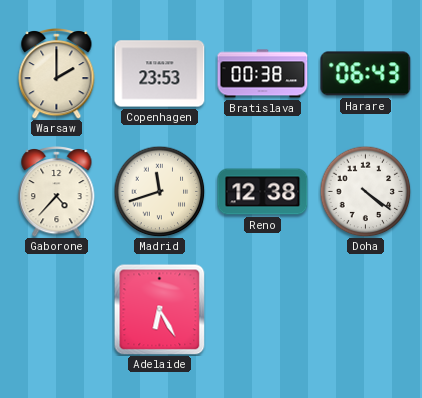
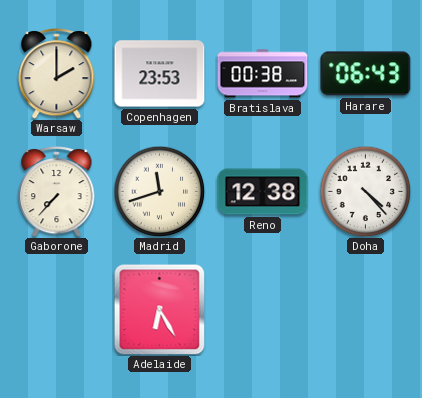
Gaborone: 4:37 -> 7:37
Doha: 4:21 -> 4:23
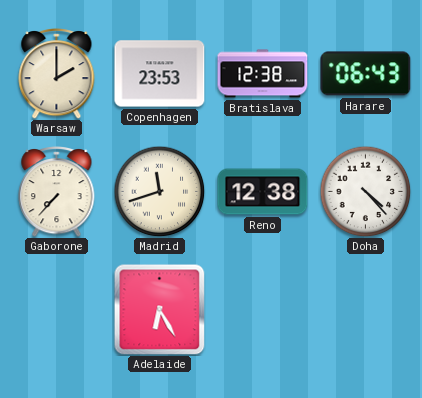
Bratislava: 00:38 -> 12:38
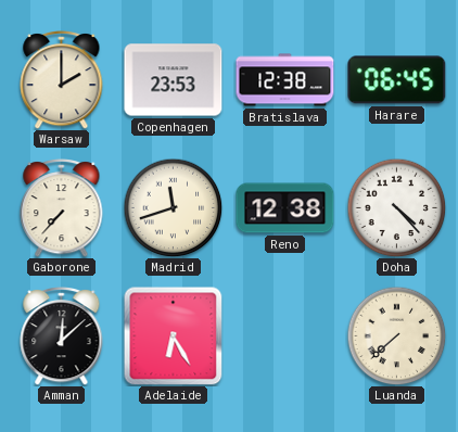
Harare: 06:43 -> 06:45
Amman: none -> 12:08
Luanda: none -> 7:38
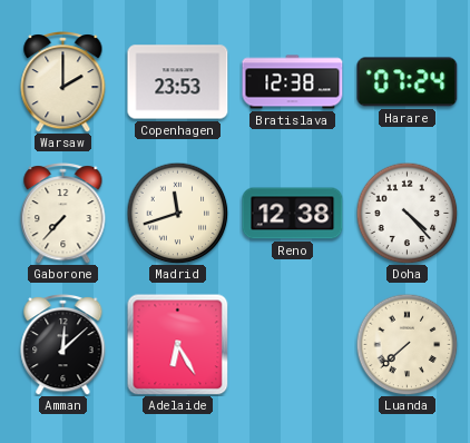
Harare: 06:45 -> 07:24
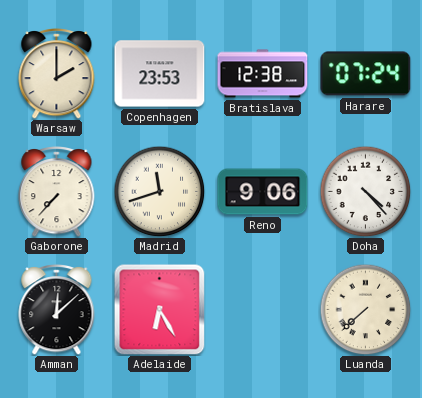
Reno: 12:38 -> 9:06
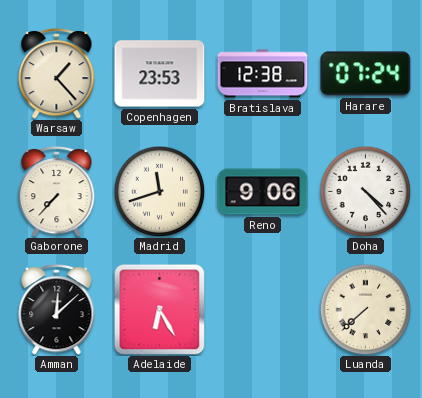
Warsaw: 2:00 -> 1:23
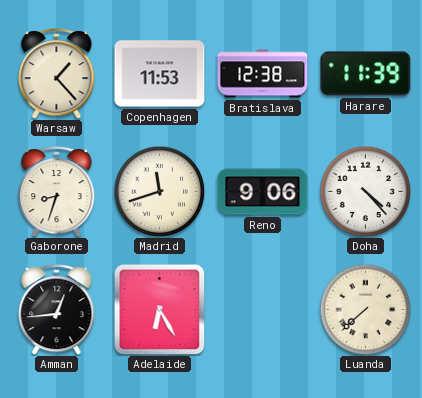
Copenhagen: 23:53 -> 11:53
Harare: 07:24 -> 11:39
Gaborone: 7:37 -> 8:33
Amman: 12:08 -> 12:44
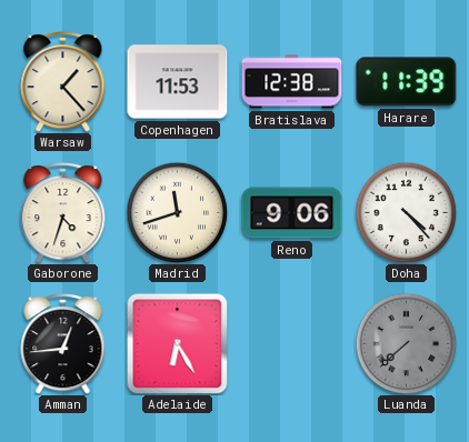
Gaborone: 8:33 -> 4:33
Luanda dial: cream -> grey
